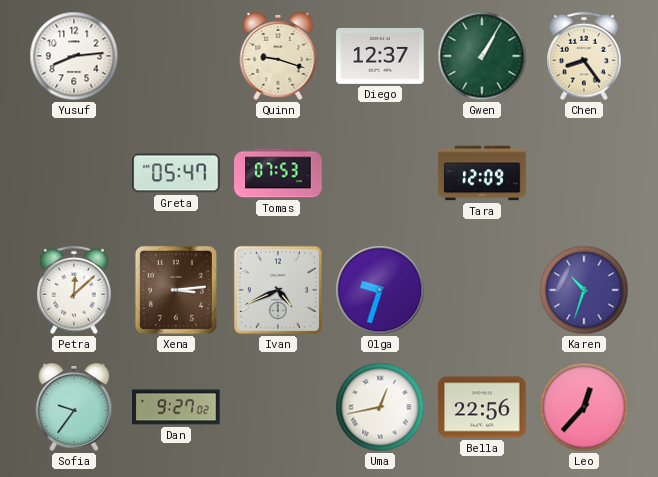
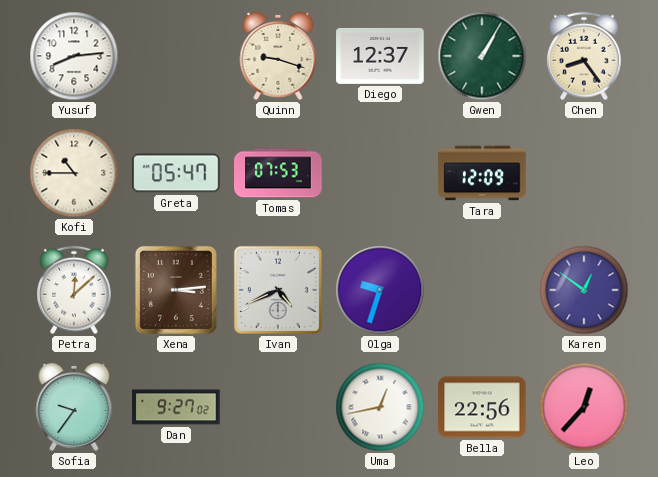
Kofi: none -> 10:45
Karen: 10:33 -> 12:51
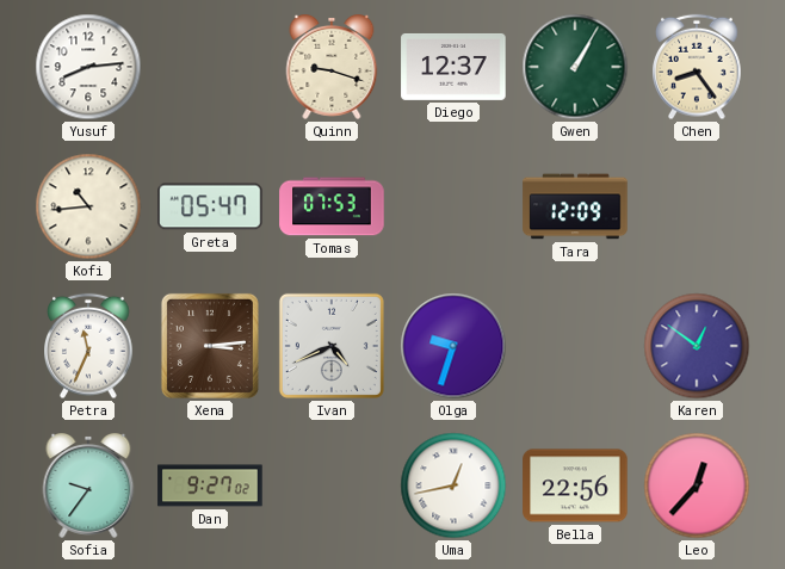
Kofi: 10:45 -> 10:44
Petra: 12:08 -> 11:34
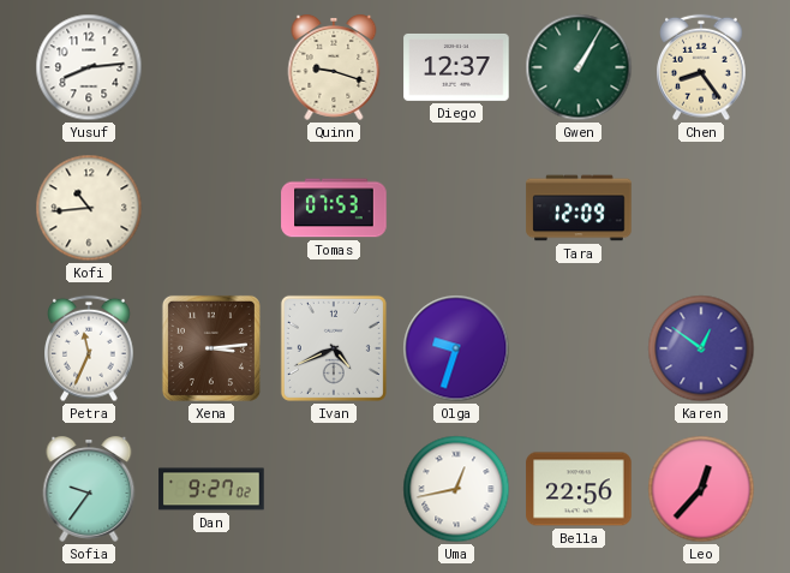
Greta: 05:47 -> none
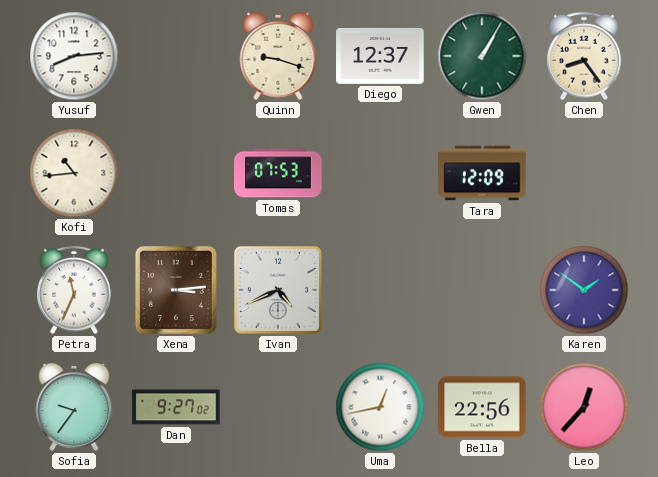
Olga: 9:33 -> none
Karen: 12:51 -> 1:51
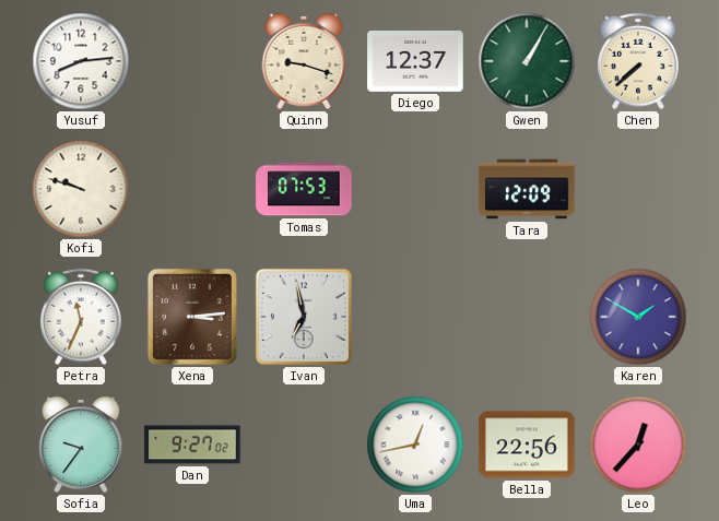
Chen: 8:24 -> 7:38
Kofi: 10:44 -> 9:48
Ivan: 4:41 -> 6:58
Karen: 1:51 -> 1:50
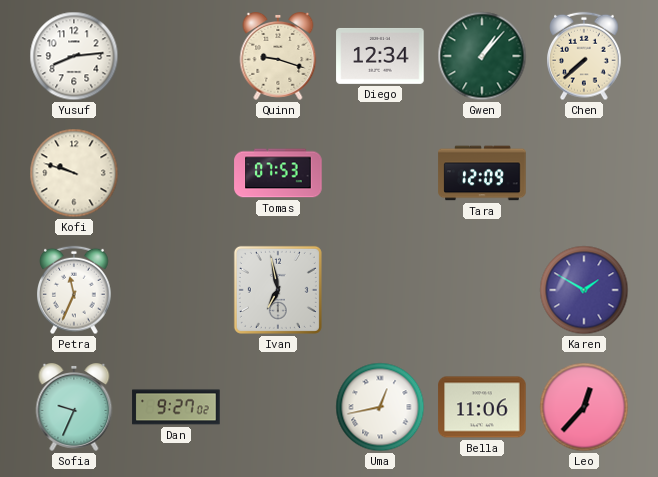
Diego: 12:37 -> 12:34
Gwen: 1:05 -> 1:07
Xena: 3:14 -> none
Sofia: 9:36 -> 9:34
Bella: 22:56 -> 11:06
